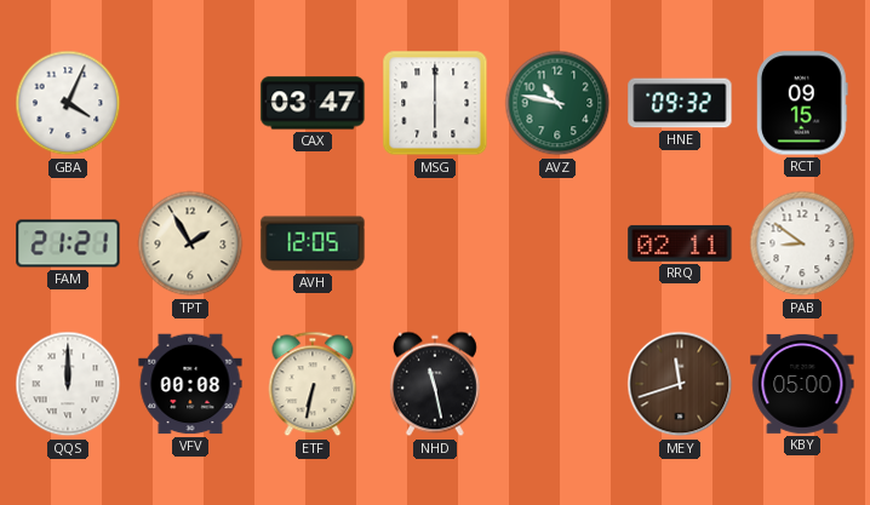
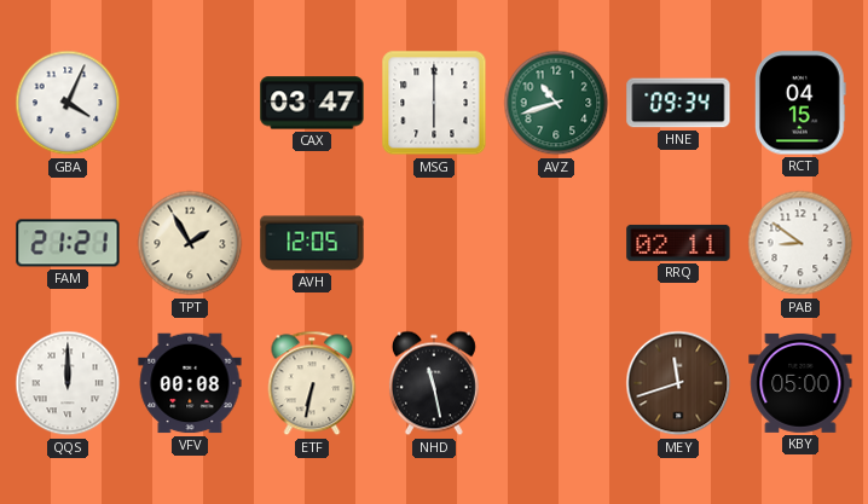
AVZ: 10:47 -> 10:42
HNE: 09:32 -> 09:34
RCT: 09:15 -> 04:15
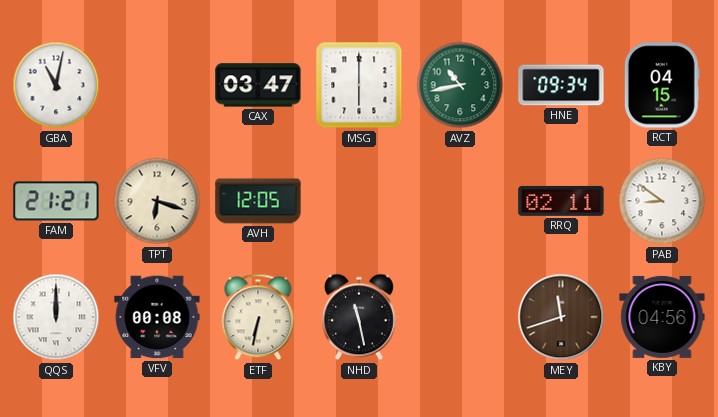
GBA: 4:04 -> 11:02
AVZ: 10:42 -> 10:43
TPT: 1:55 -> 6:18
KBY: 05:00 -> 04:56
